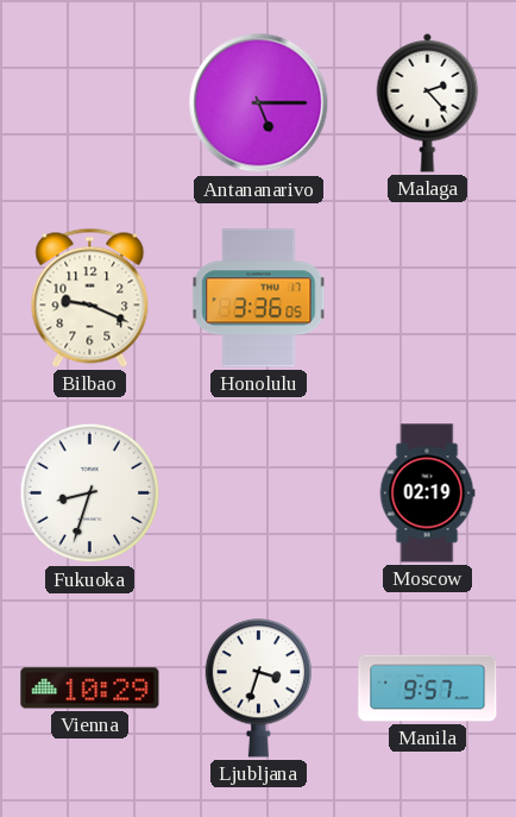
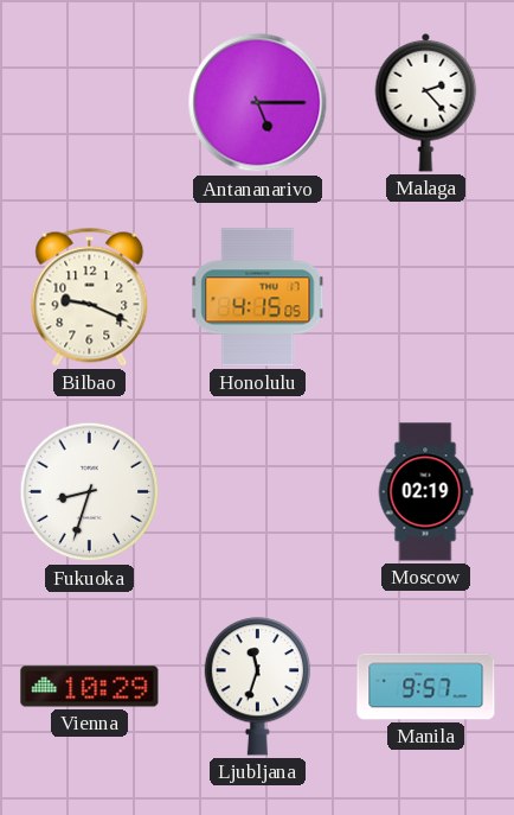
Honolulu: 3:36 -> 4:15
Ljubljana: 3:33 -> 11:33
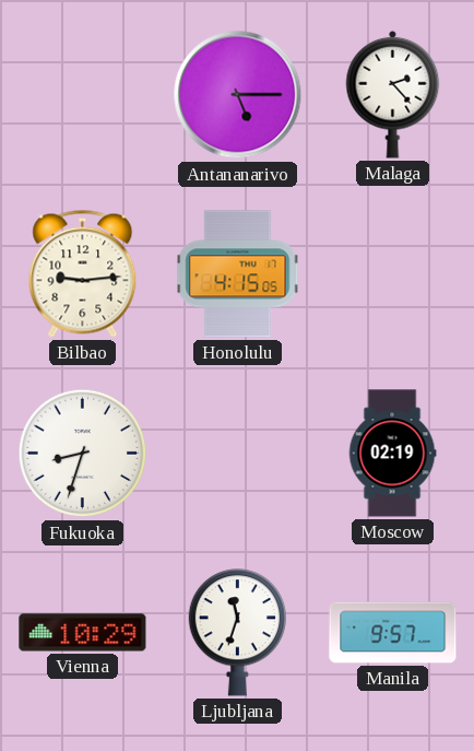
Bilbao: 9:19 -> 9:14
